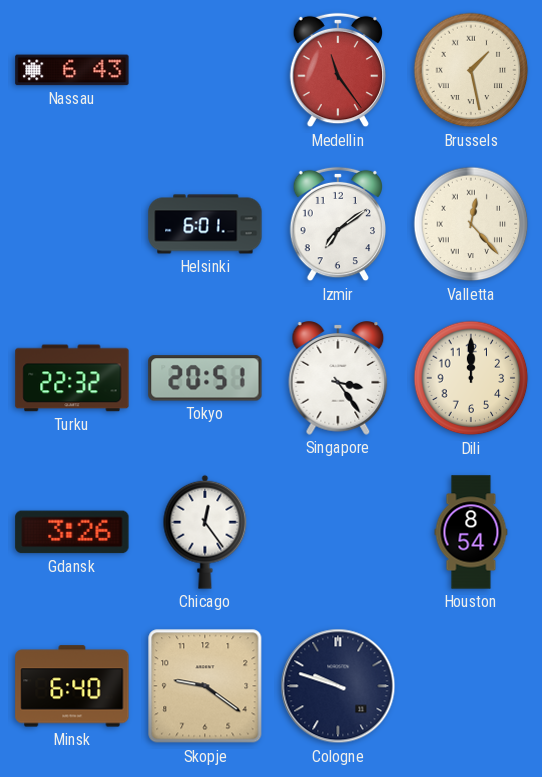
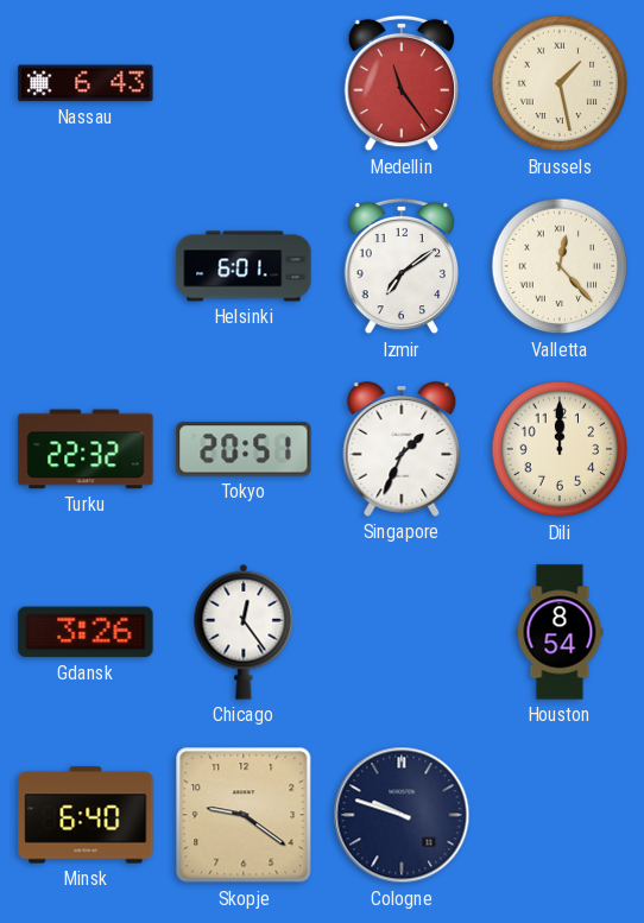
Singapore: 3:24 -> 1:34
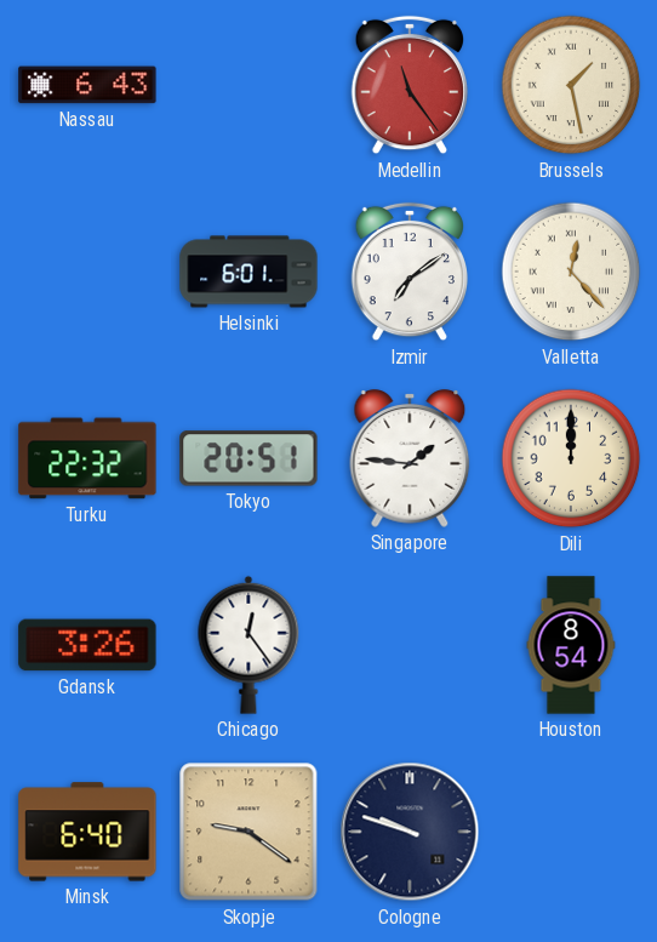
Singapore: 1:34 -> 1:46
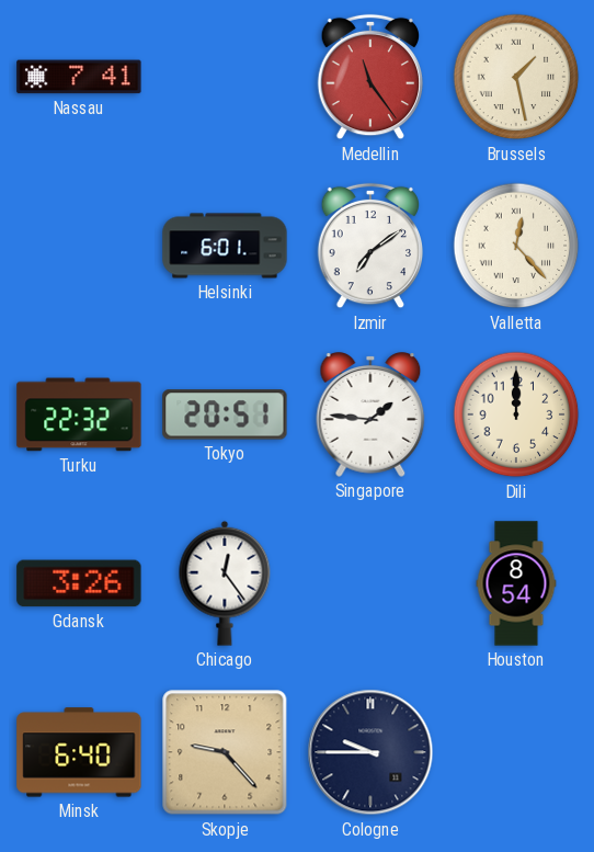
Nassau: 6:43 -> 7:41
Skopje: 9:21 -> 9:23
Cologne: 9:48 -> 9:45
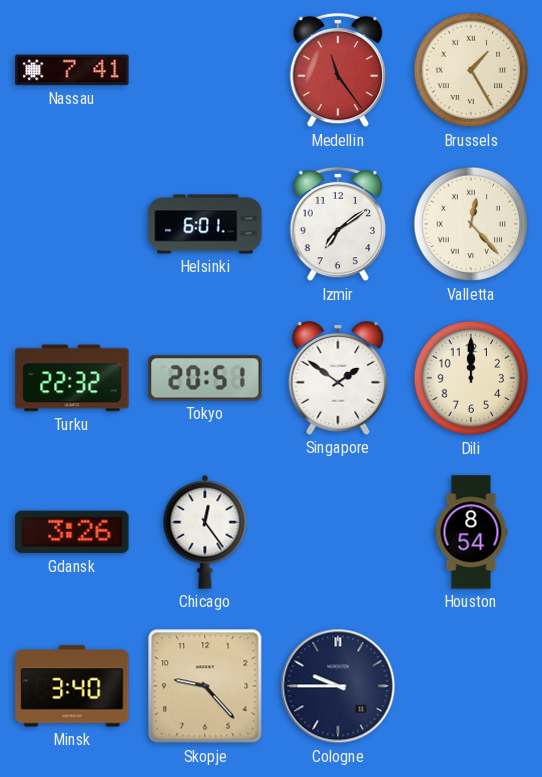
Brussels: 1:28 -> 1:25
Singapore: 1:46 -> 1:51
Minsk: 6:40 -> 3:40
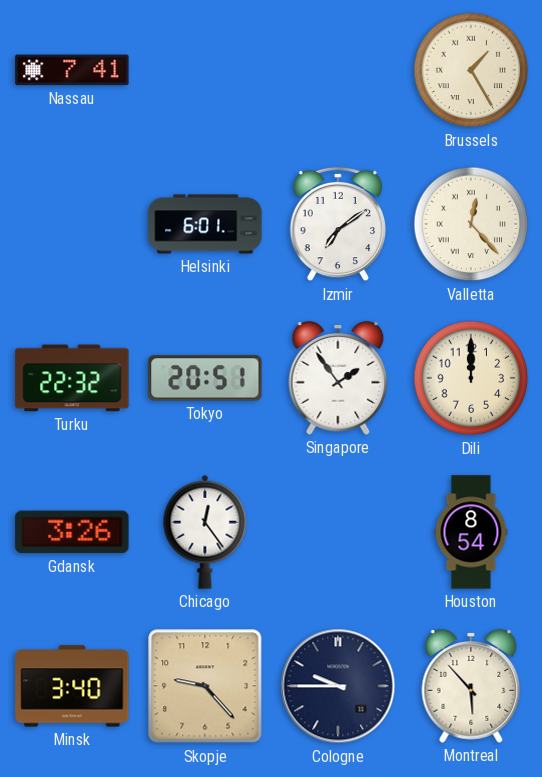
Medellin: 11:24 -> none
Singapore: 1:51 -> 1:54
Montreal: none -> 5:53
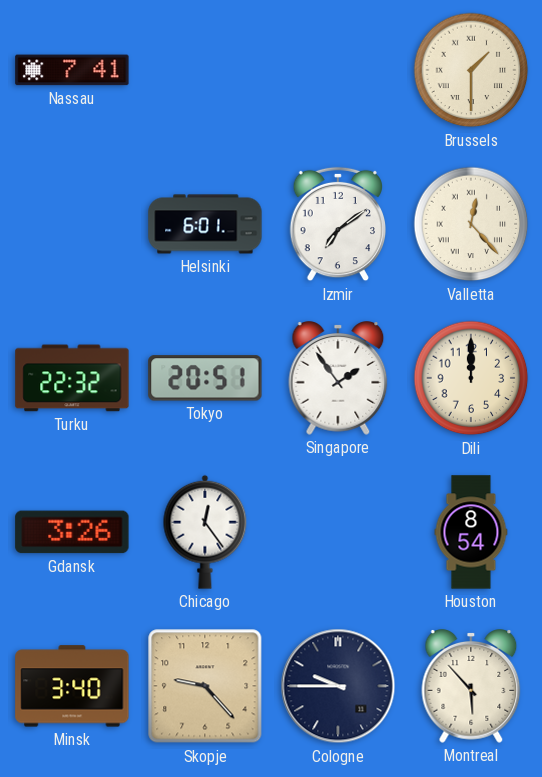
Brussels: 1:25 -> 1:30
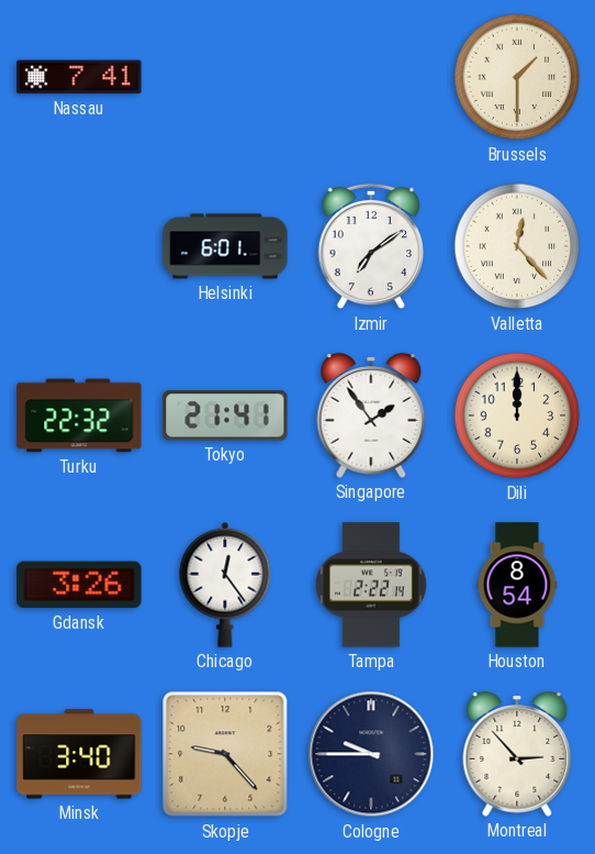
Tokyo: 20:51 -> 21:41
Tampa: none -> 2:22
Montreal: 5:53 -> 2:53
